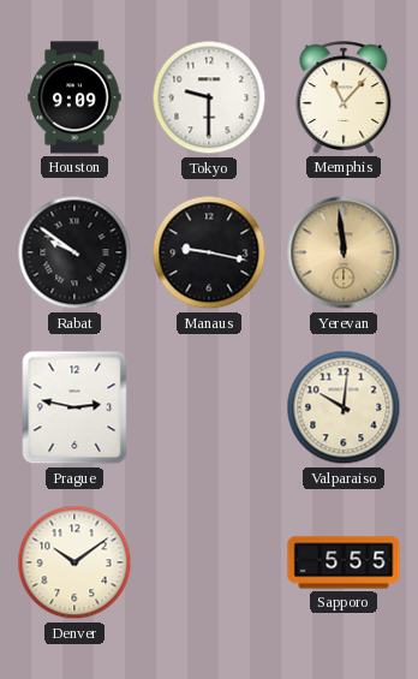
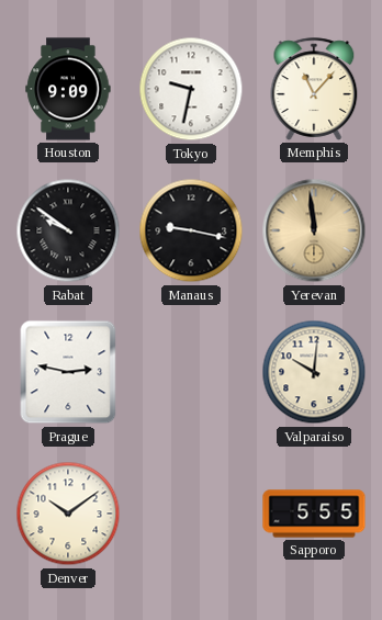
Tokyo: 9:30 -> 9:32
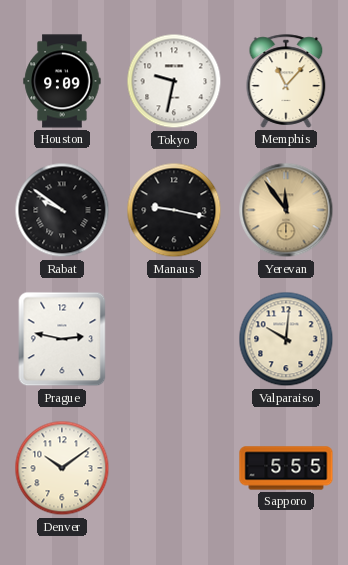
Yerevan: 11:59 -> 11:54
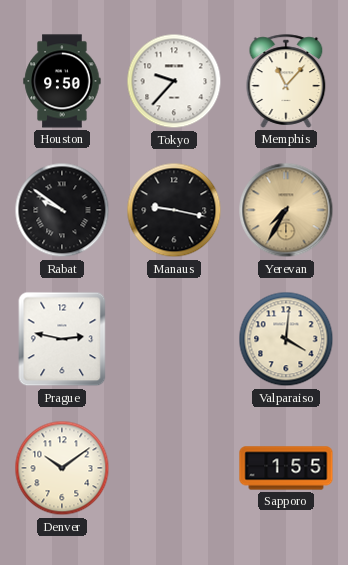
Houston: 9:09 -> 9:50
Tokyo: 9:32 -> 9:37
Yerevan: 11:54 -> 7:35
Valparaiso: 10:01 -> 4:01
Sapporo: 5:55 -> 1:55
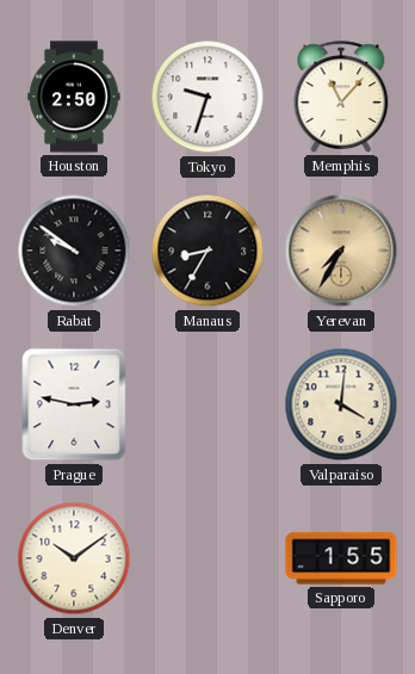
Houston: 9:50 -> 2:50
Tokyo: 9:37 -> 9:33
Manaus: 9:17 -> 8:35
